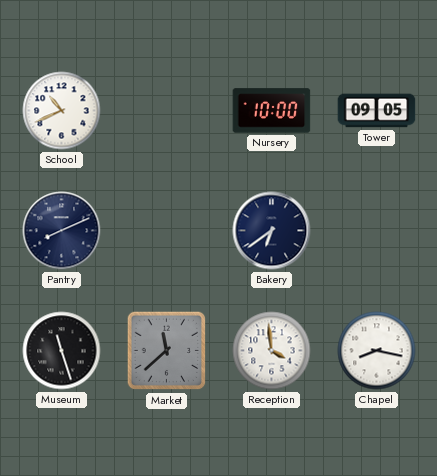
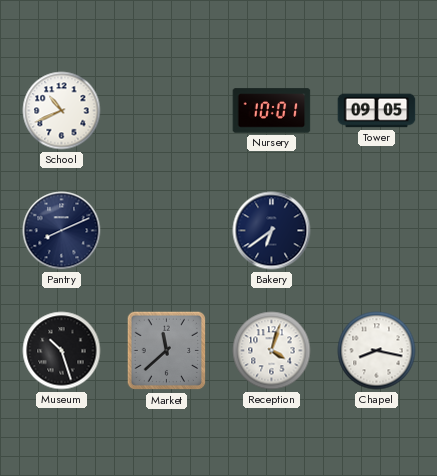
Nursery: 10:00 -> 10:01
Museum: 11:27 -> 10:27
Reception: 3:59 -> 4:03
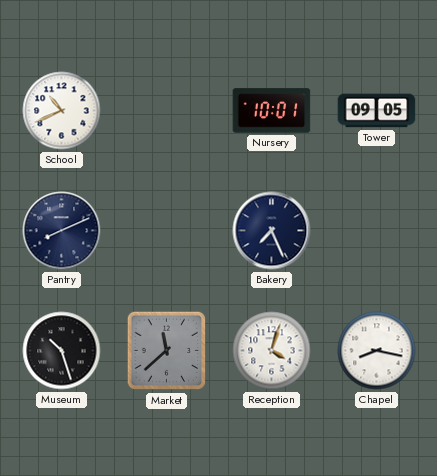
Bakery: 6:39 -> 7:26
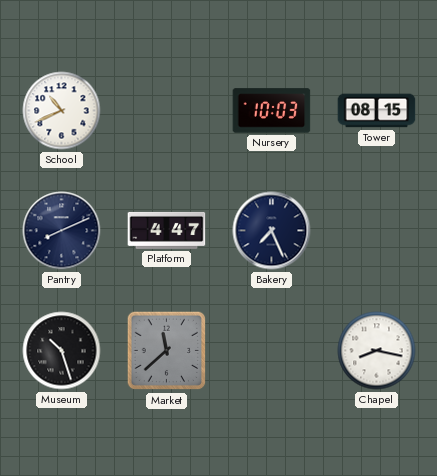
Nursery: 10:01 -> 10:03
Tower: 09:05 -> 08:15
Platform: none -> 4:47
Reception: 4:03 -> none
